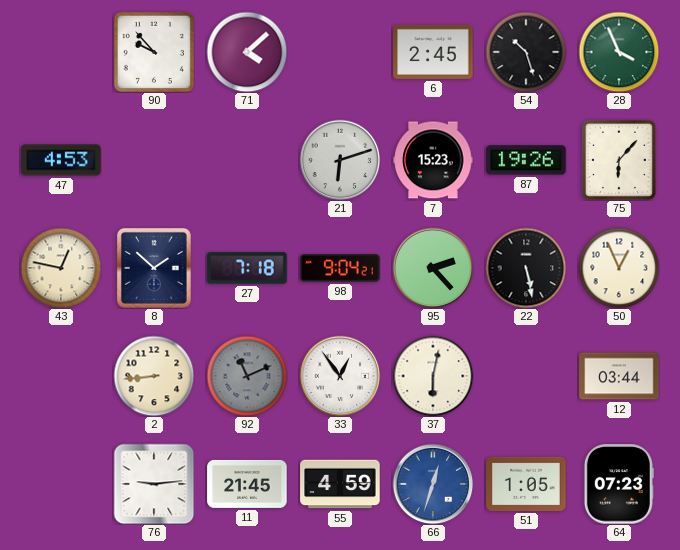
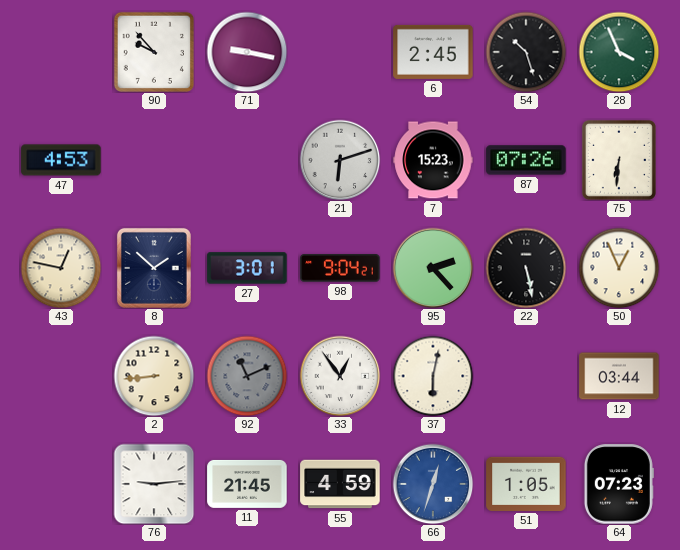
71: 4:08 -> 9:17
87: 19:26 -> 07:26
75: 6:07 -> 6:31
27: 7:18 -> 3:01
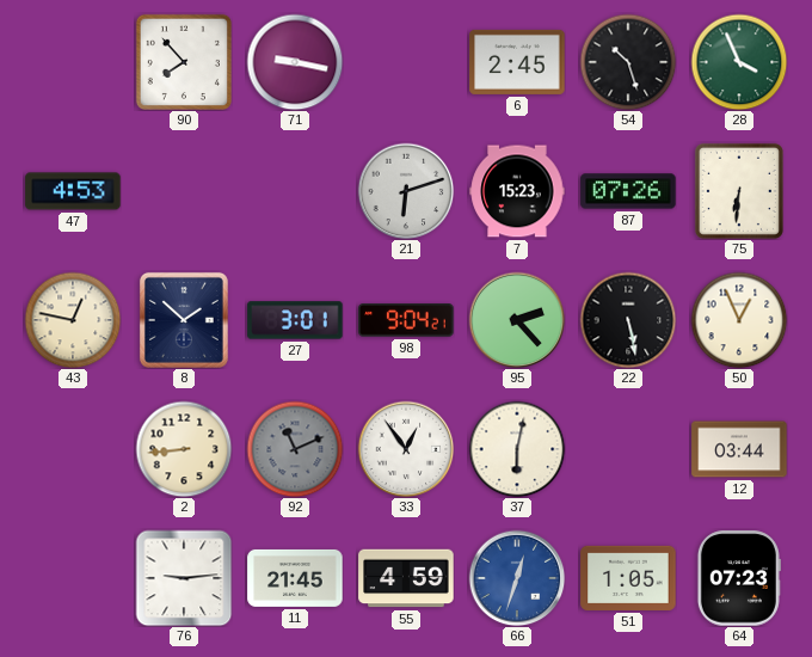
90: 9:53 -> 7:53
